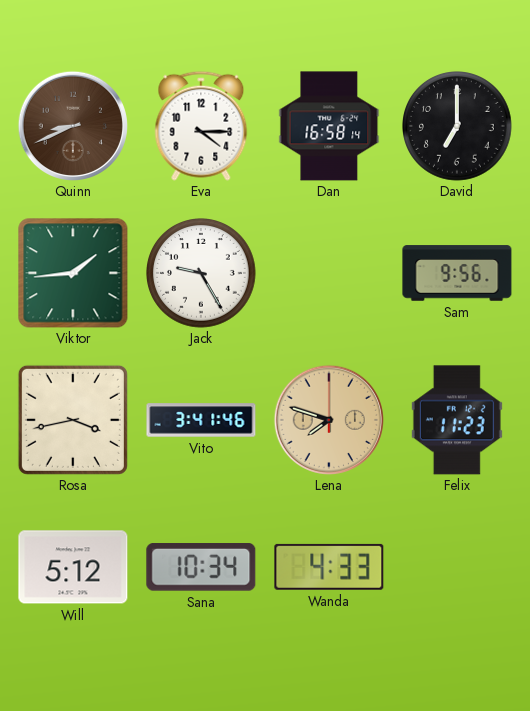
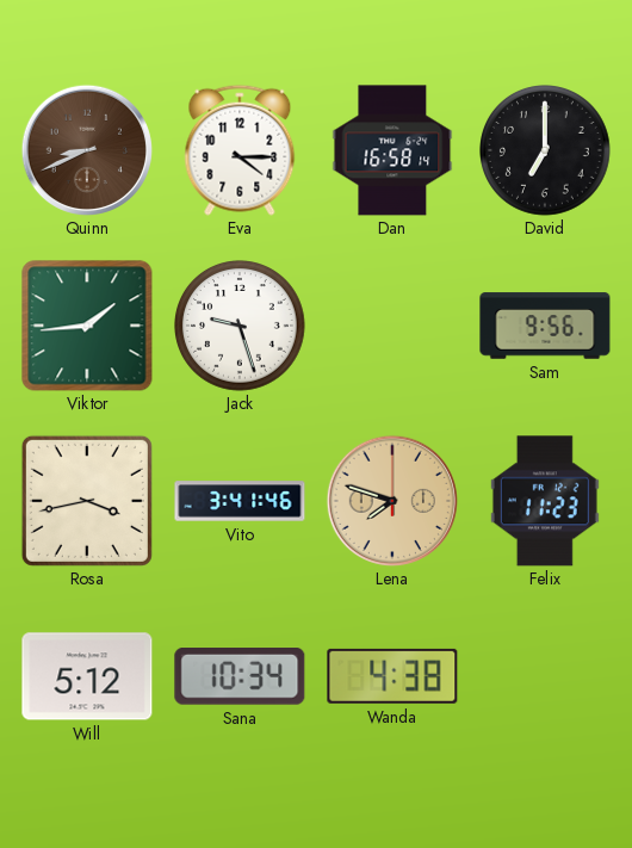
Jack: 9:25 -> 9:27
Wanda: 4:33 -> 4:38
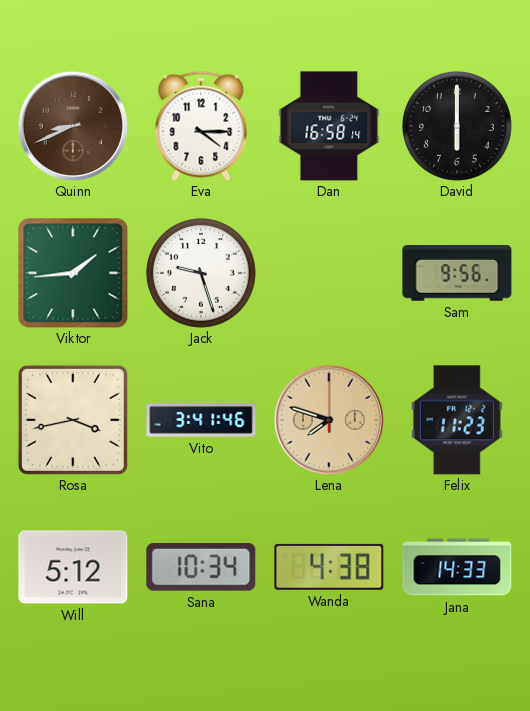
David: 7:00 -> 6:00
Jana: none -> 14:33
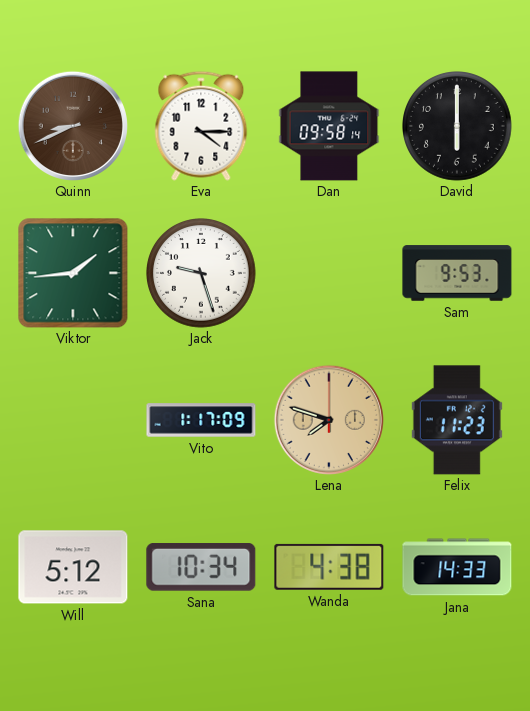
Dan: 16:58 -> 09:58
Sam: 9:56 -> 9:53
Rosa: 3:43 -> none
Vito: 3:41 -> 1:17
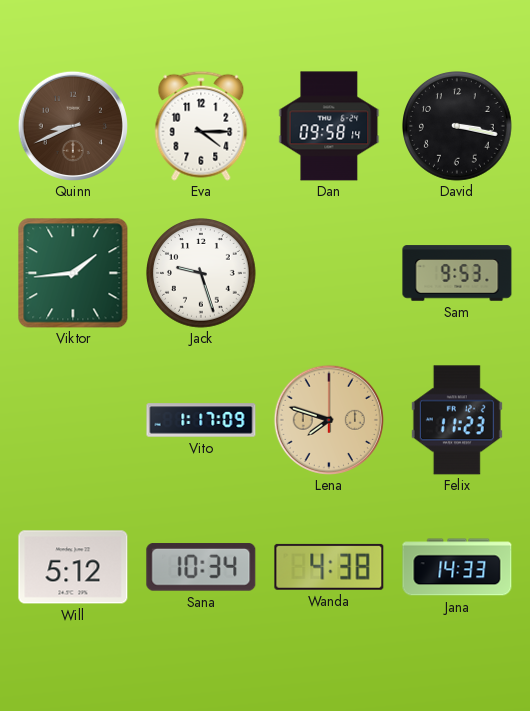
David: 6:00 -> 3:17
